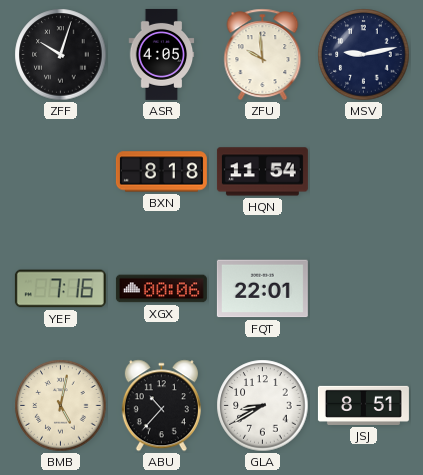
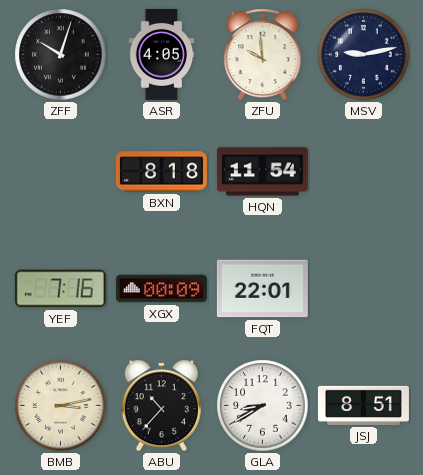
XGX: 00:06 -> 00:09
BMB: 5:02 -> 3:13
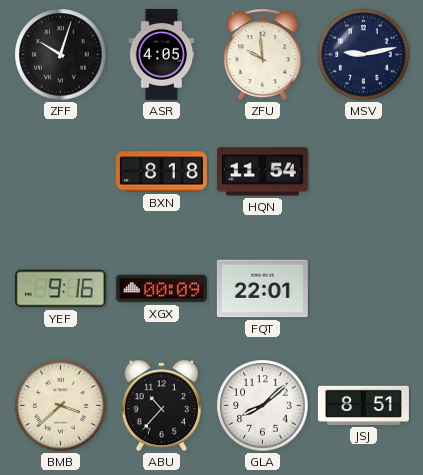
YEF: 7:16 -> 9:16
BMB: 3:13 -> 3:38
GLA: 8:40 -> 8:08
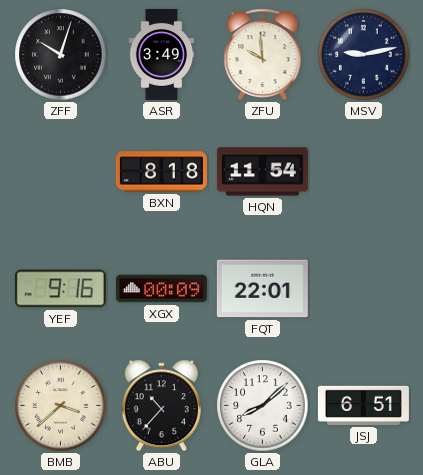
ASR: 4:05 -> 3:49
JSJ: 8:51 -> 6:51
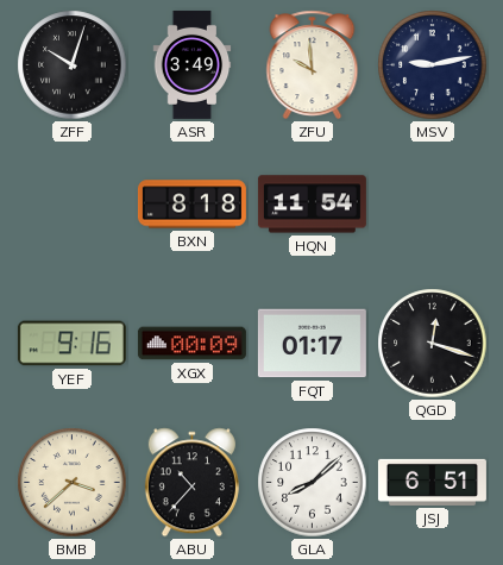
FQT: 22:01 -> 01:17
QGD: none -> 12:18
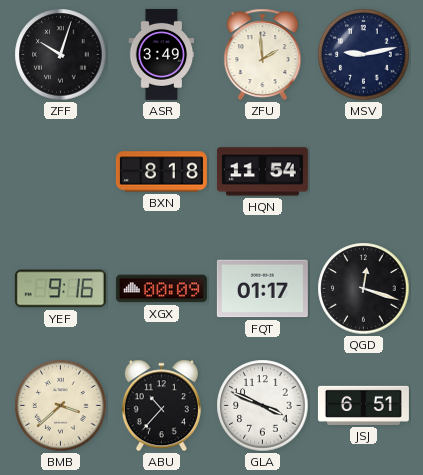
ZFU: 9:59 -> 1:59
GLA: 8:08 -> 3:49
